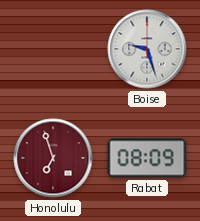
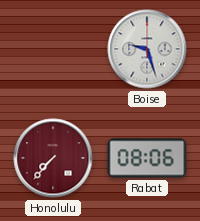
Honolulu: 6:57 -> 7:37
Rabat: 08:09 -> 08:06
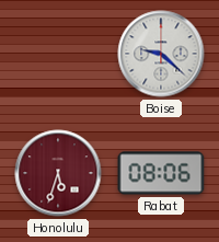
Boise: 9:27 -> 9:22
Honolulu: 7:37 -> 5:33
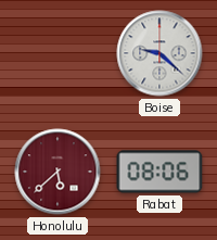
Honolulu: 5:33 -> 5:38
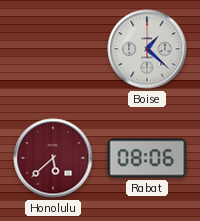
Boise: 9:22 -> 1:22
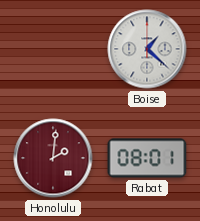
Honolulu: 5:38 -> 2:01
Rabat: 08:06 -> 08:01
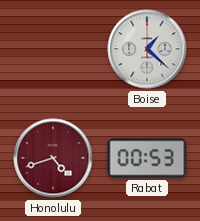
Honolulu: 2:01 -> 4:42
Rabat: 08:01 -> 00:53
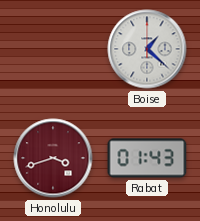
Honolulu: 4:42 -> 3:42
Rabat: 00:53 -> 01:43
